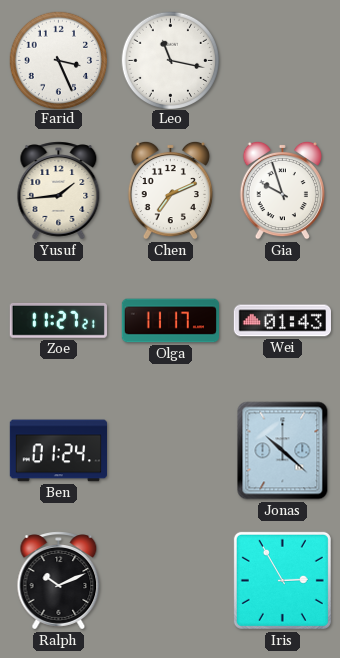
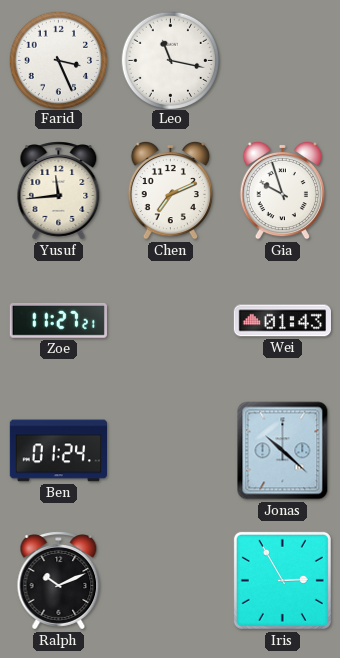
Yusuf: 1:44 -> 11:44
Olga: 11:17 -> none
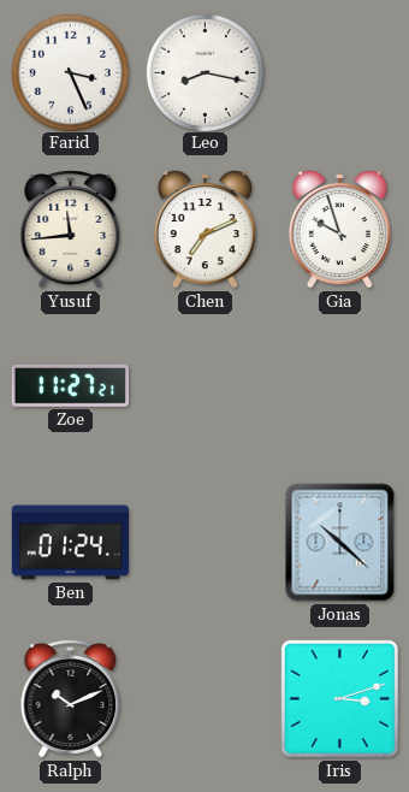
Leo: 11:17 -> 8:17
Wei: 01:43 -> none
Iris: 2:55 -> 3:12
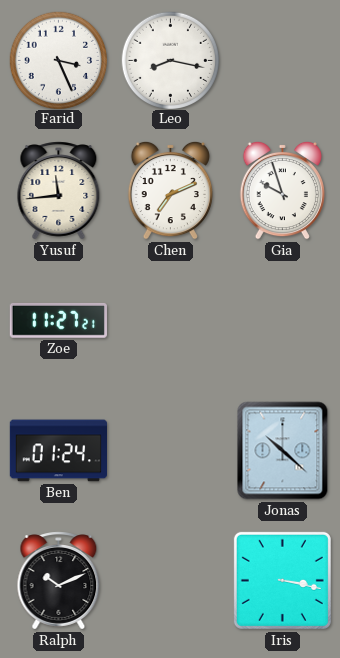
Iris: 3:12 -> 3:17
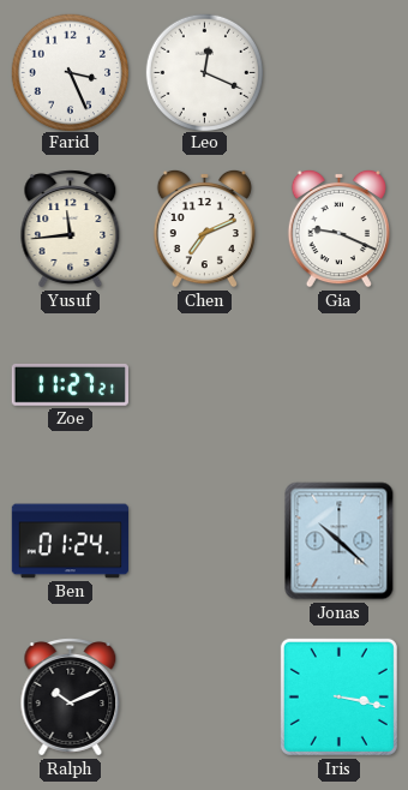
Leo: 8:17 -> 12:19
Gia: 9:57 -> 9:19
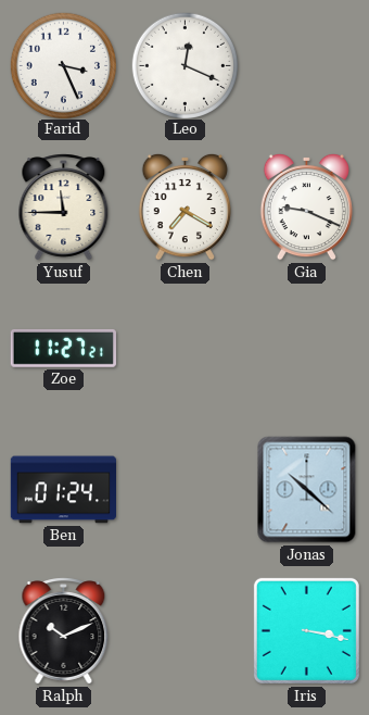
Yusuf: 11:44 -> 11:45
Chen: 7:11 -> 7:20
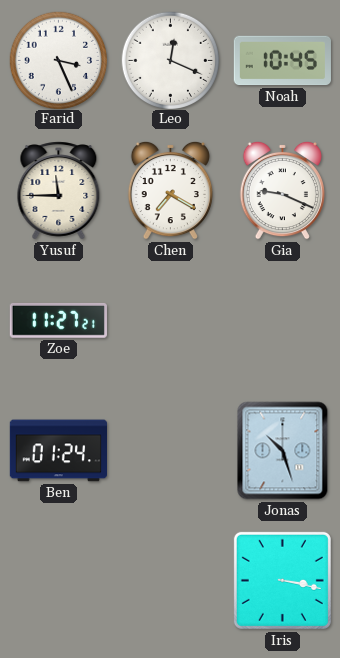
Noah: none -> 10:45
Jonas: 10:22 -> 10:27
Ralph: 10:11 -> none
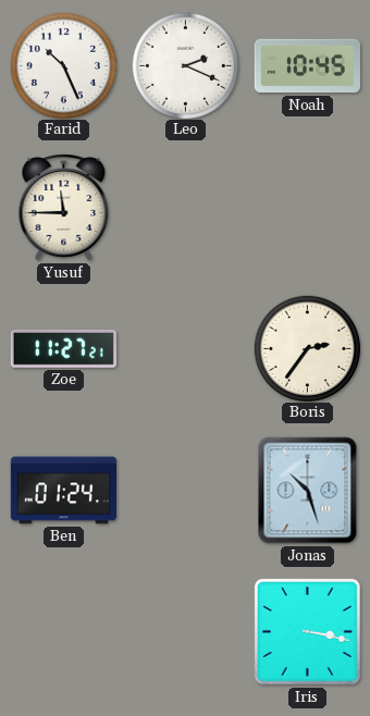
Farid: 3:26 -> 10:26
Leo: 12:19 -> 2:19
Chen: 7:20 -> none
Gia: 9:19 -> none
Boris: none -> 2:36
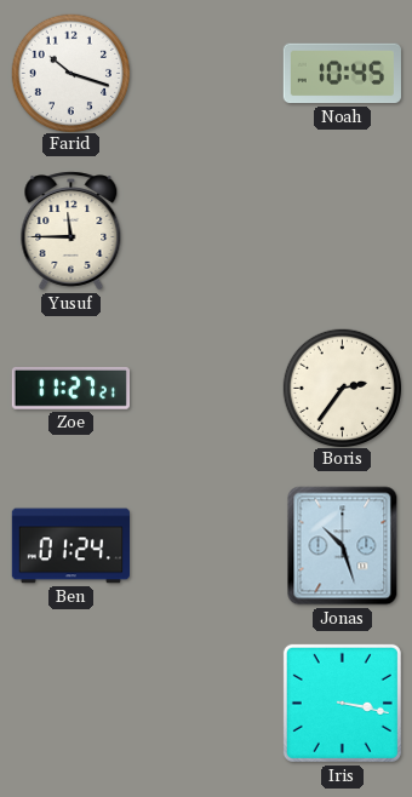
Farid: 10:26 -> 10:18
Leo: 2:19 -> none
